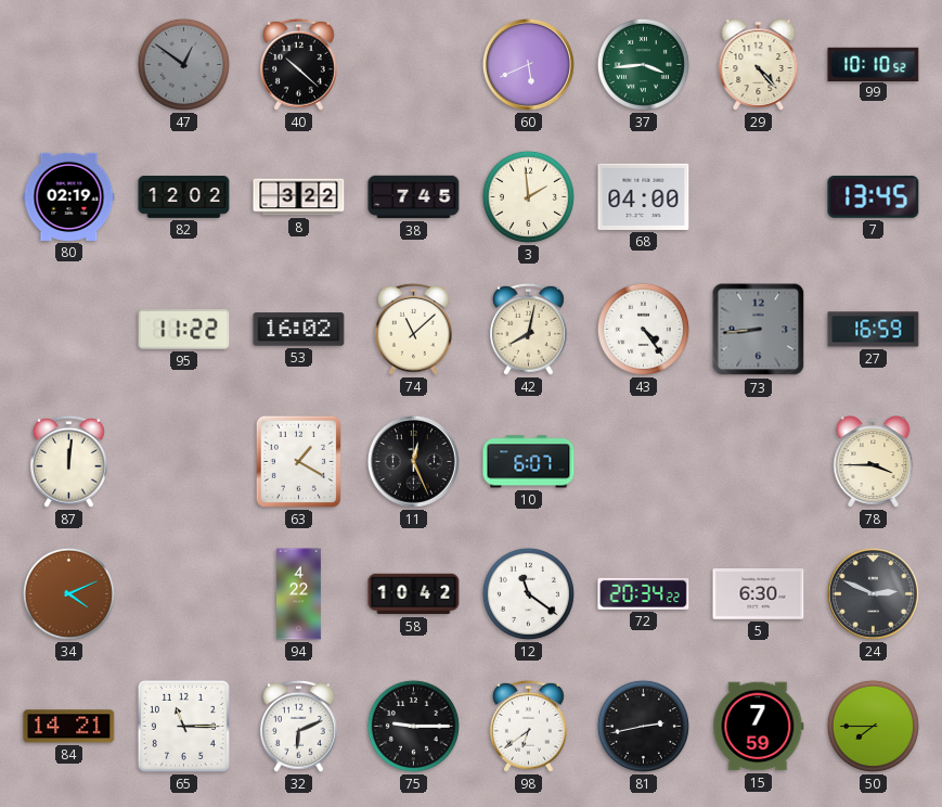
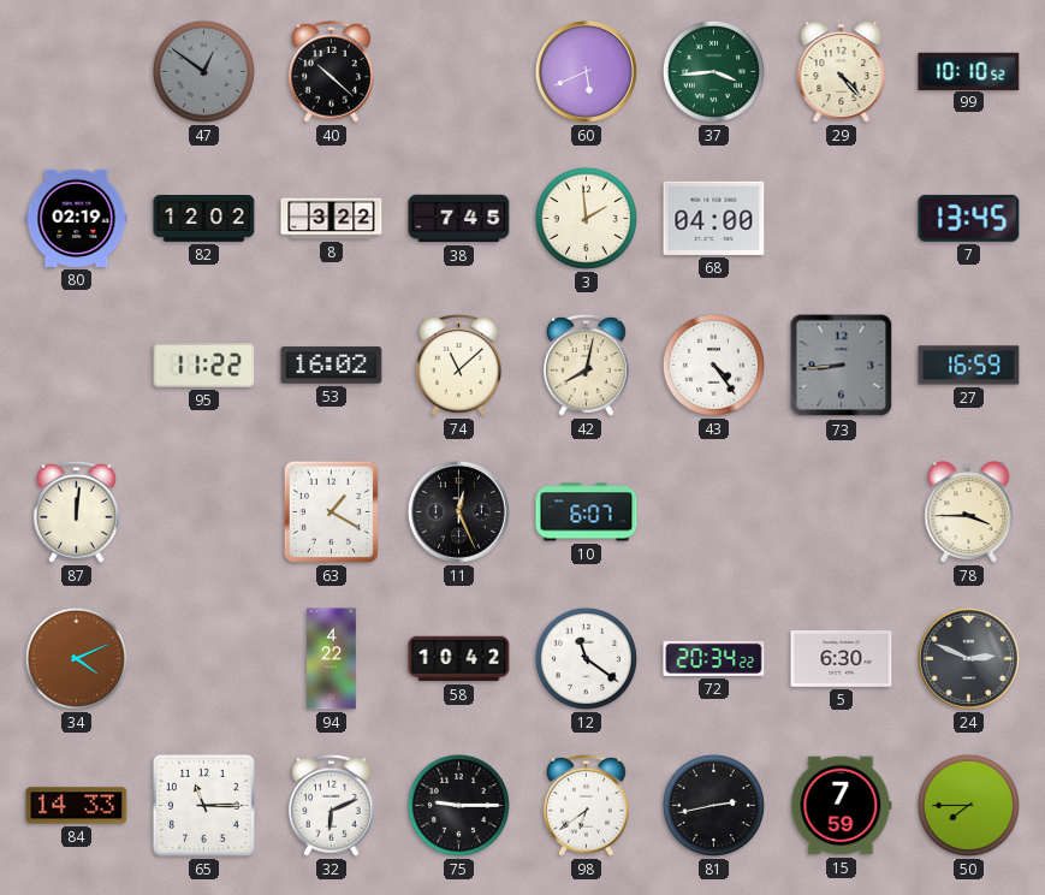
84: 14:21 -> 14:33
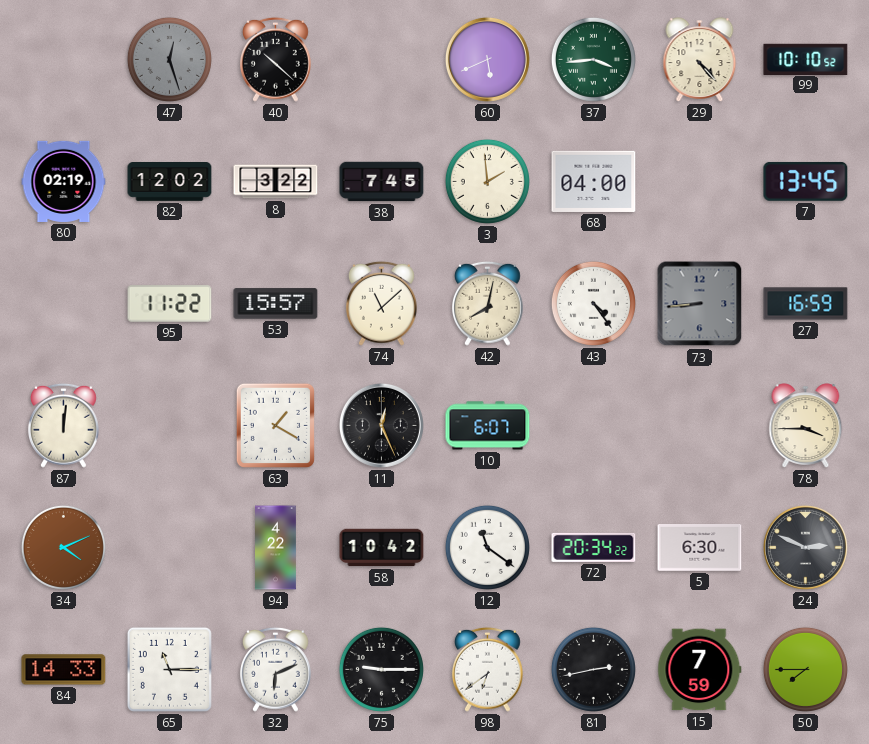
47: 12:51 -> 12:27
53: 16:02 -> 15:57
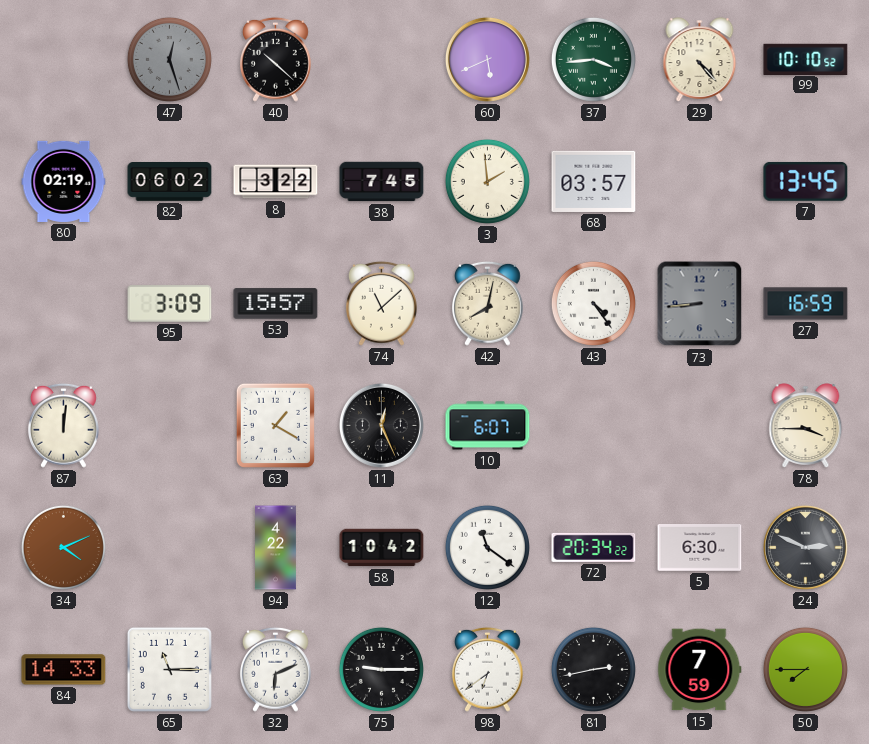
82: 12:02 -> 06:02
68: 04:00 -> 03:57
95: 11:22 -> 3:09
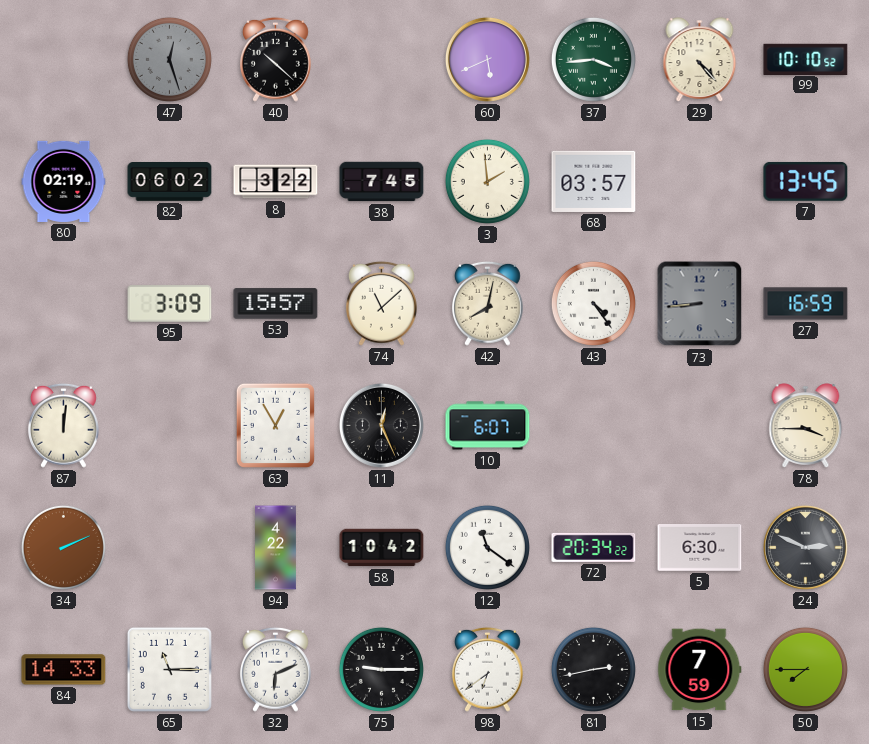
63: 1:20 -> 12:55
34: 4:11 -> 2:11
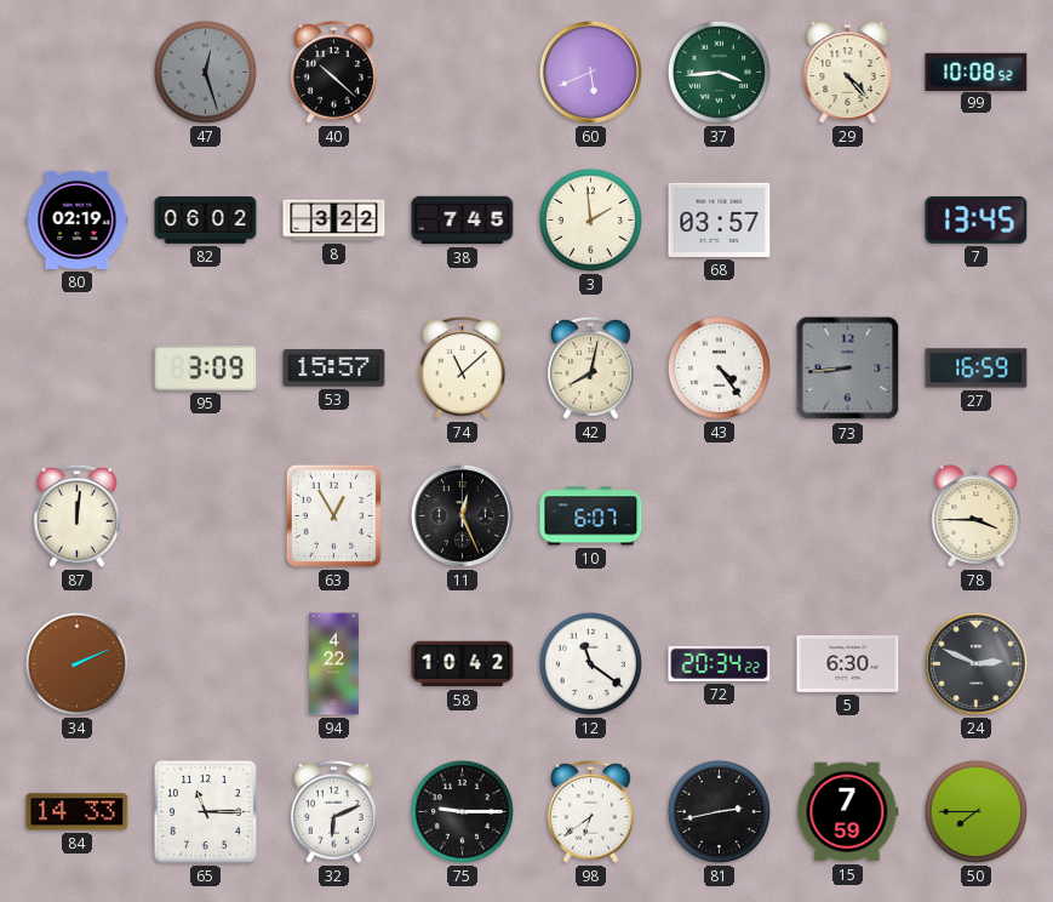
99: 10:10 -> 10:08
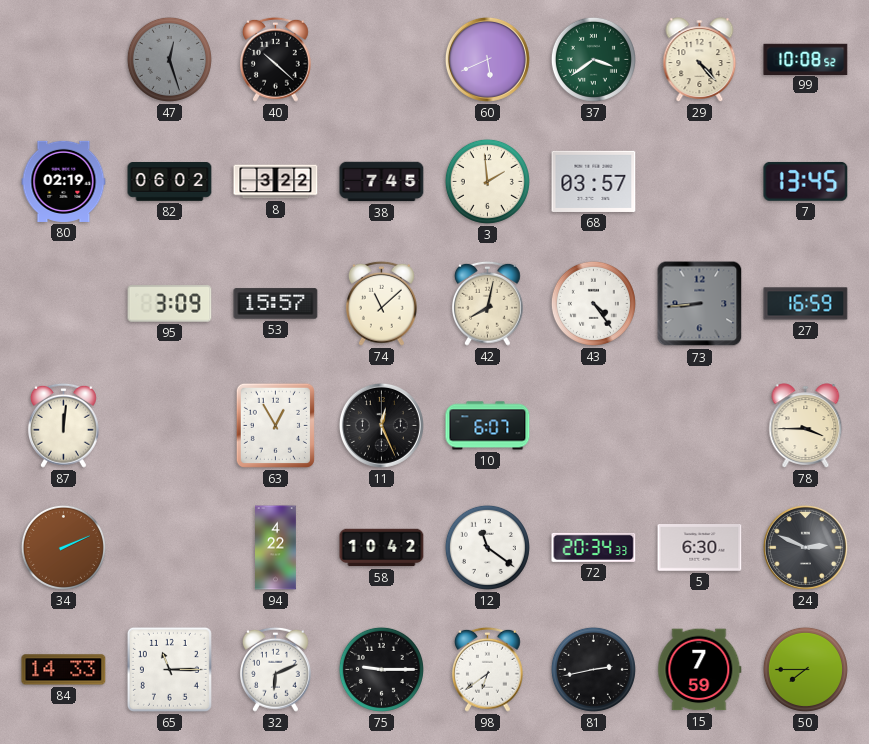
37: 3:44 -> 3:39
72: 20:34:22 -> 20:34:33
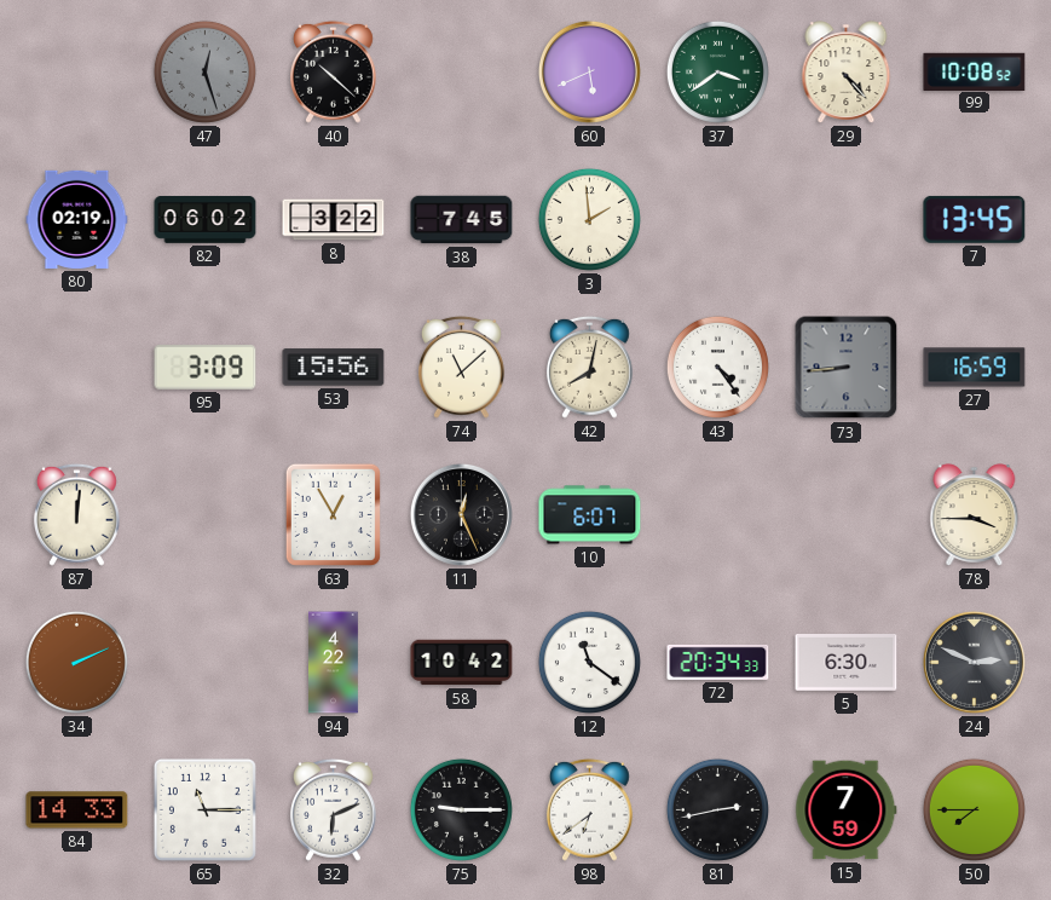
68: 03:57 -> none
53: 15:57 -> 15:56
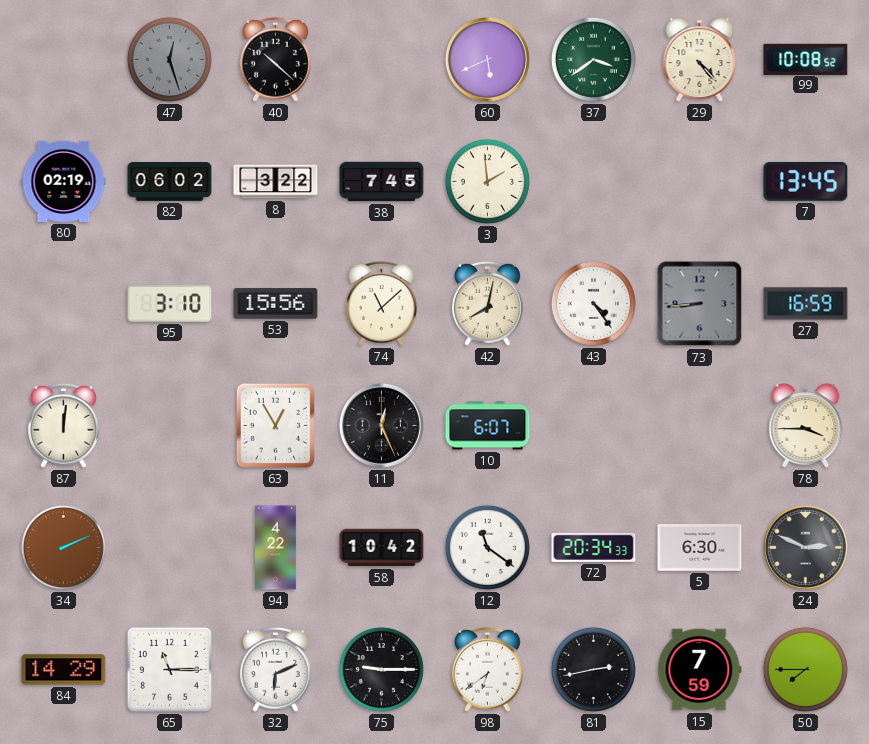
95: 3:09 -> 3:10
84: 14:33 -> 14:29
